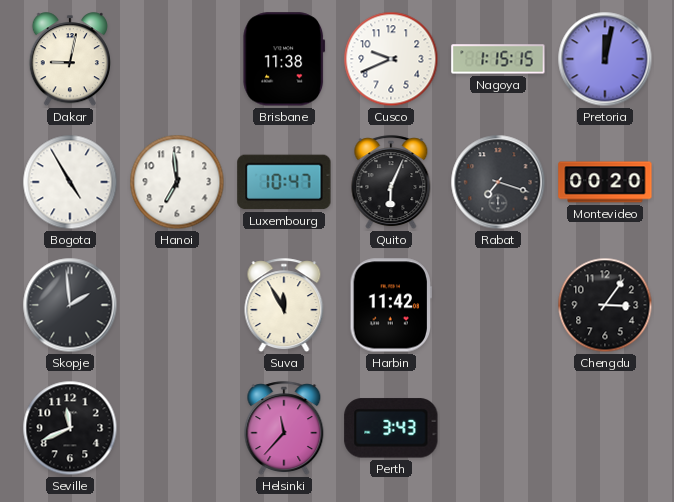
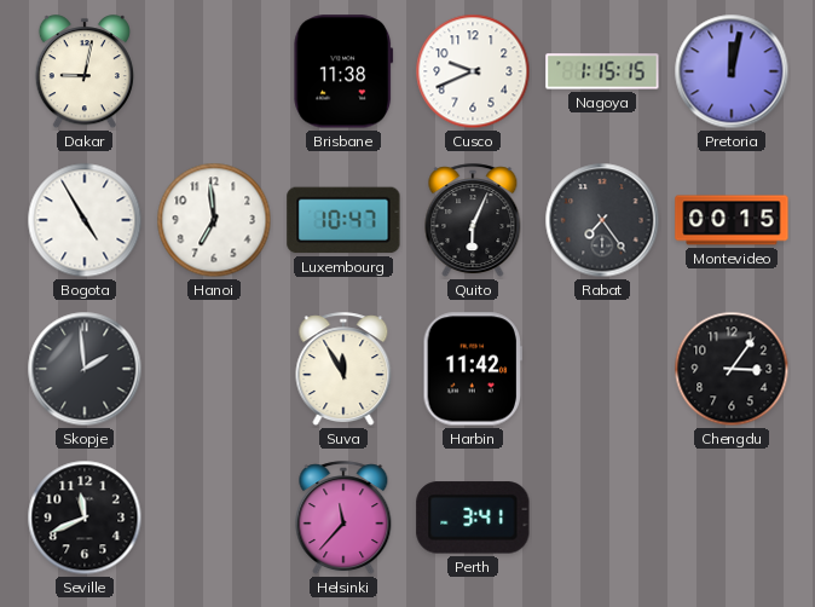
Rabat: 7:18 -> 7:24
Montevideo: 00:20 -> 00:15
Perth: 3:43 -> 3:41
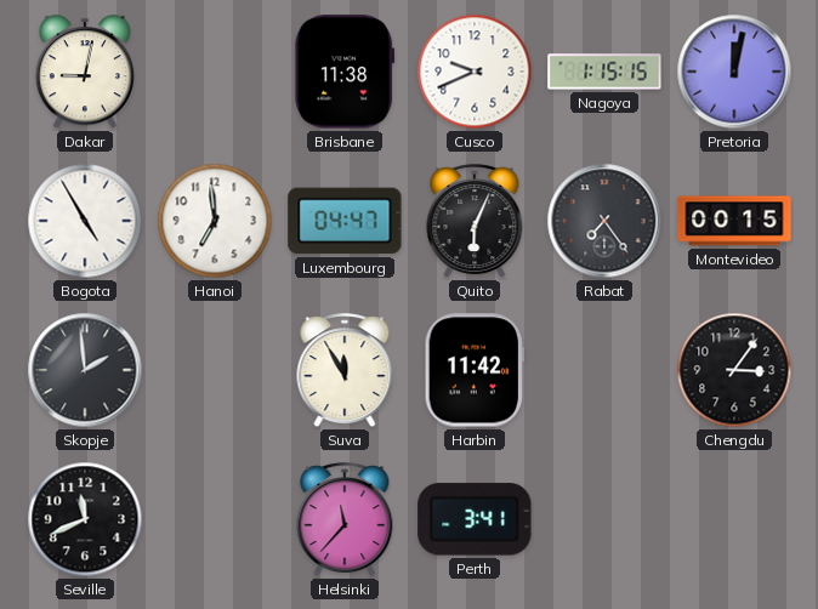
Luxembourg: 10:47 -> 04:47
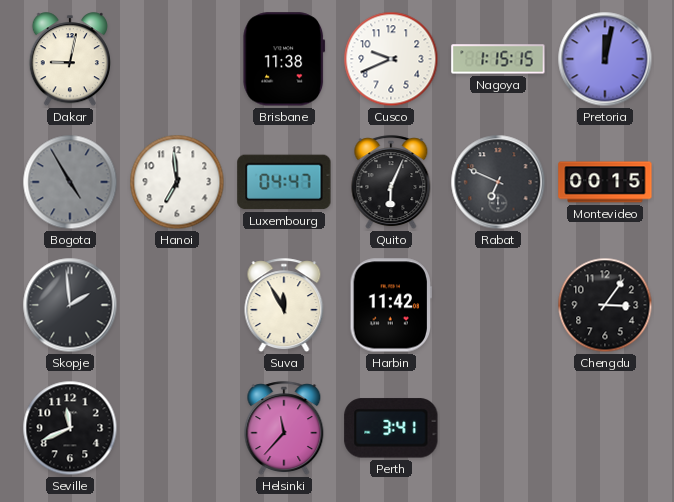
Bogota dial: white -> grey
Rabat: 7:24 -> 6:49
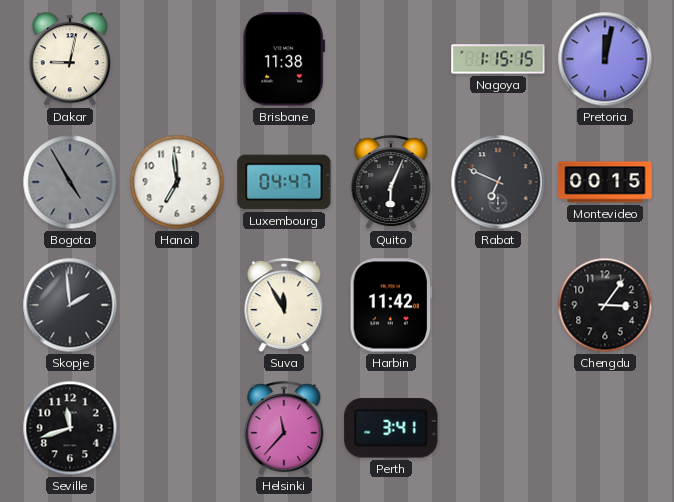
Cusco: 9:41 -> none
Seville: 11:41 -> 11:42
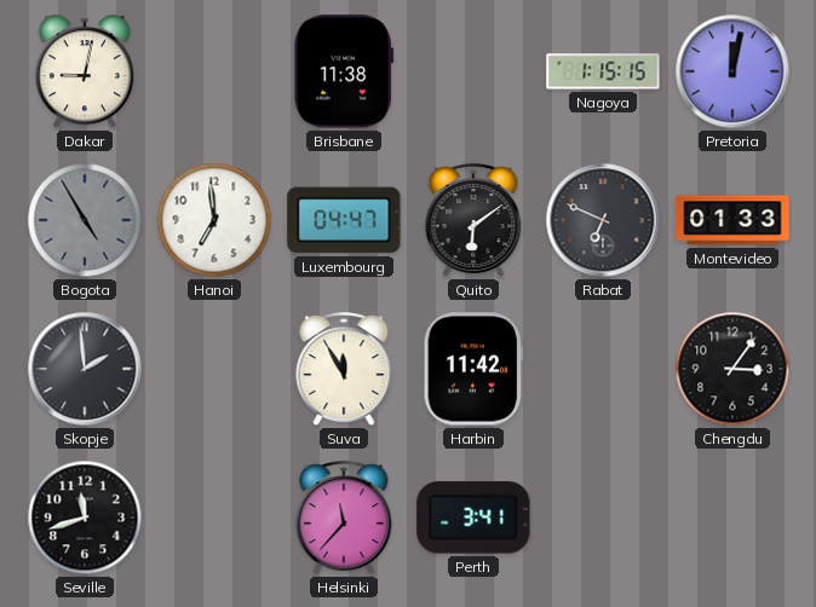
Quito: 6:04 -> 6:09
Montevideo: 00:15 -> 01:33
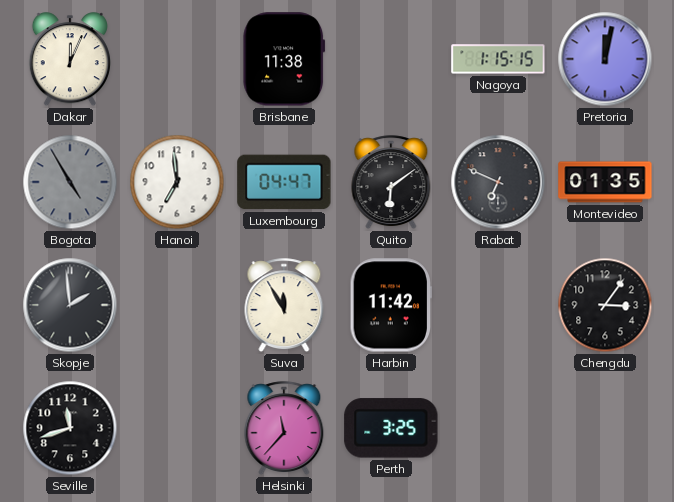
Dakar: 9:02 -> 12:04
Montevideo: 01:33 -> 01:35
Perth: 3:41 -> 3:25
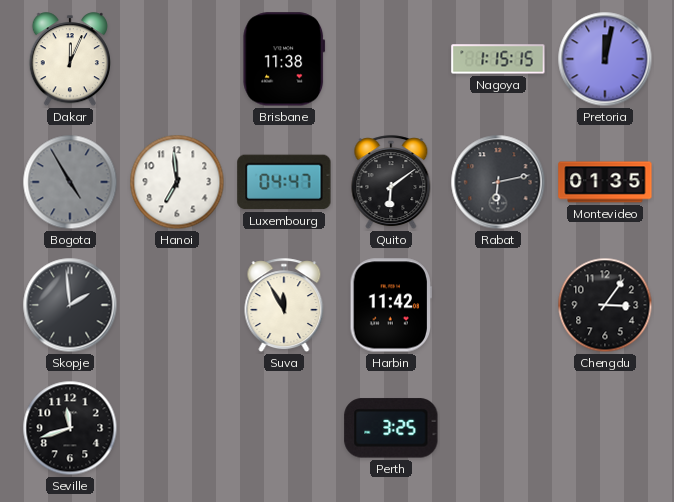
Rabat: 6:49 -> 6:13
Helsinki: 11:37 -> none
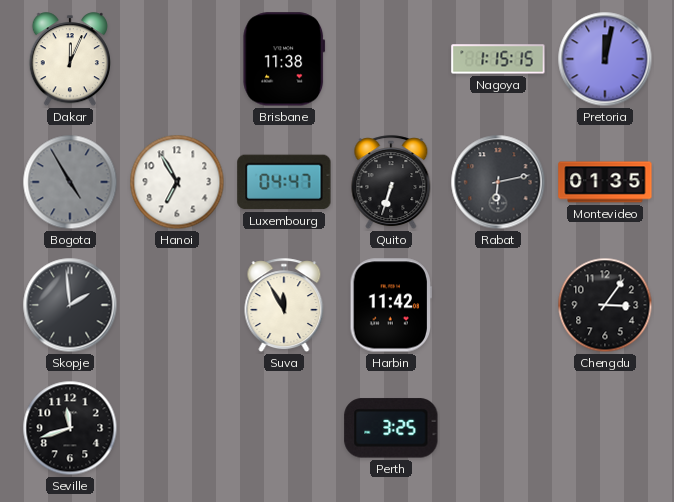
Hanoi: 6:59 -> 6:55
Quito: 6:09 -> 6:33
